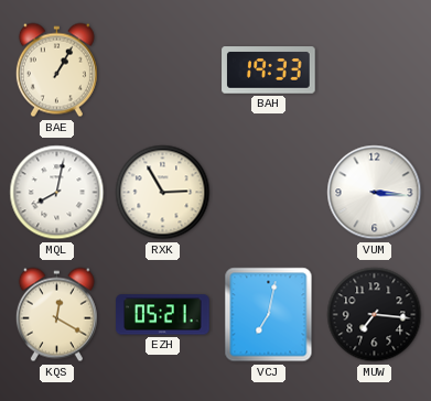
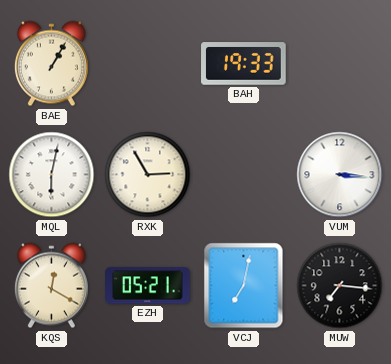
MQL: 8:02 -> 6:02
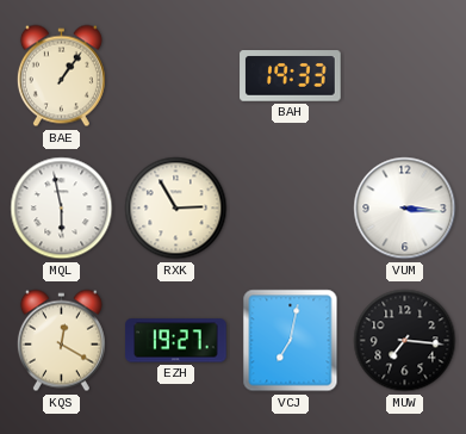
BAE: 1:05 -> 1:06
MQL: 6:02 -> 5:58
EZH: 05:21 -> 19:27
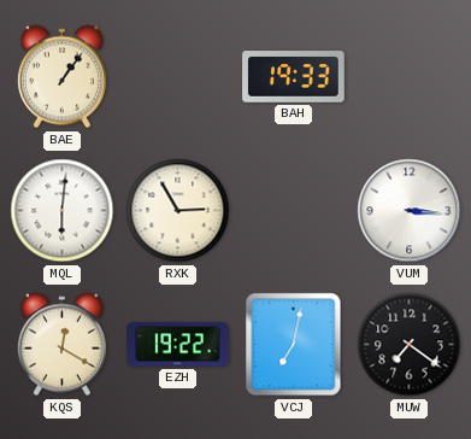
MQL: 5:58 -> 6:01
EZH: 19:27 -> 19:22
MUW: 7:16 -> 7:21
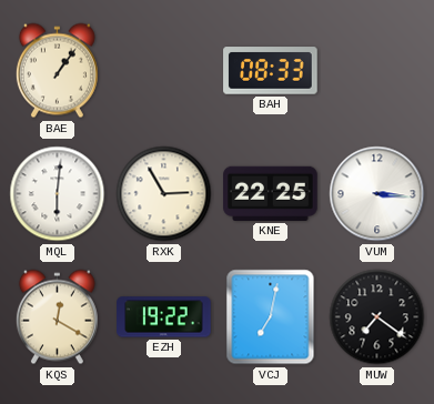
BAH: 19:33 -> 08:33
KNE: none -> 22:25
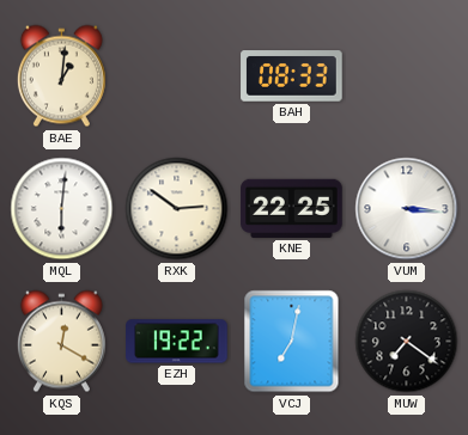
BAE: 1:06 -> 1:01
RXK: 2:55 -> 2:51
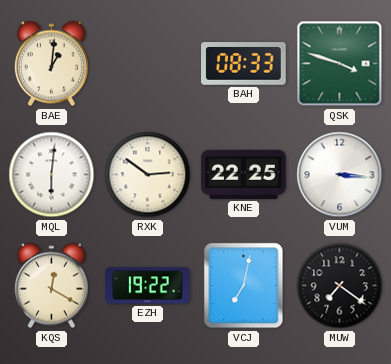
QSK: none -> 3:48
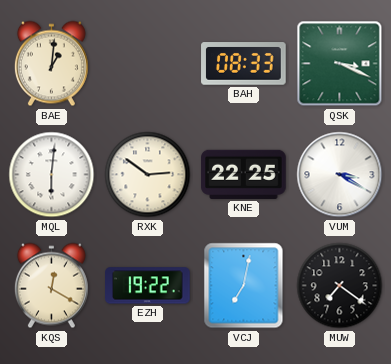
QSK: 3:48 -> 3:19
VUM: 3:16 -> 3:20
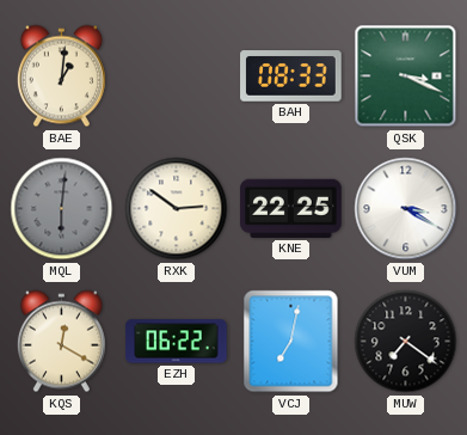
MQL dial: white -> grey
EZH: 19:22 -> 06:22
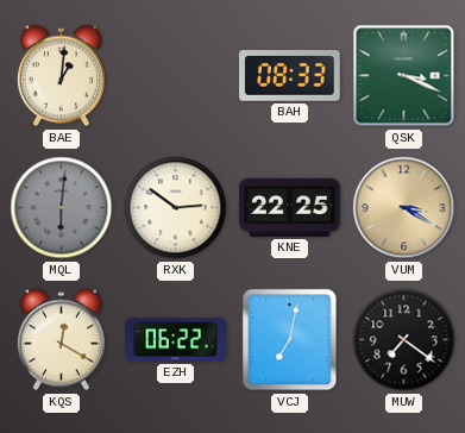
VUM dial: white -> champagne
